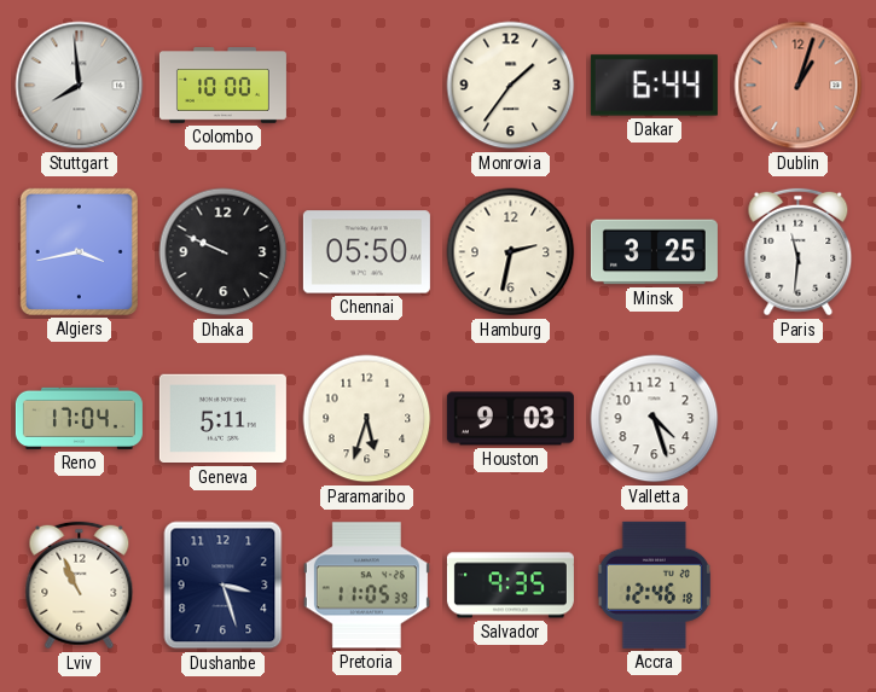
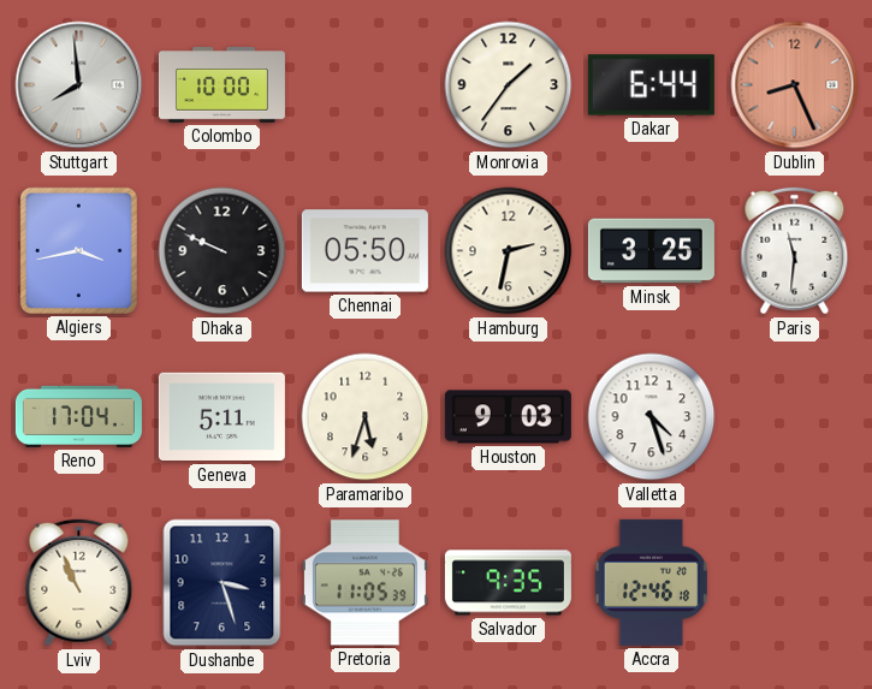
Dublin: 1:03 -> 8:26
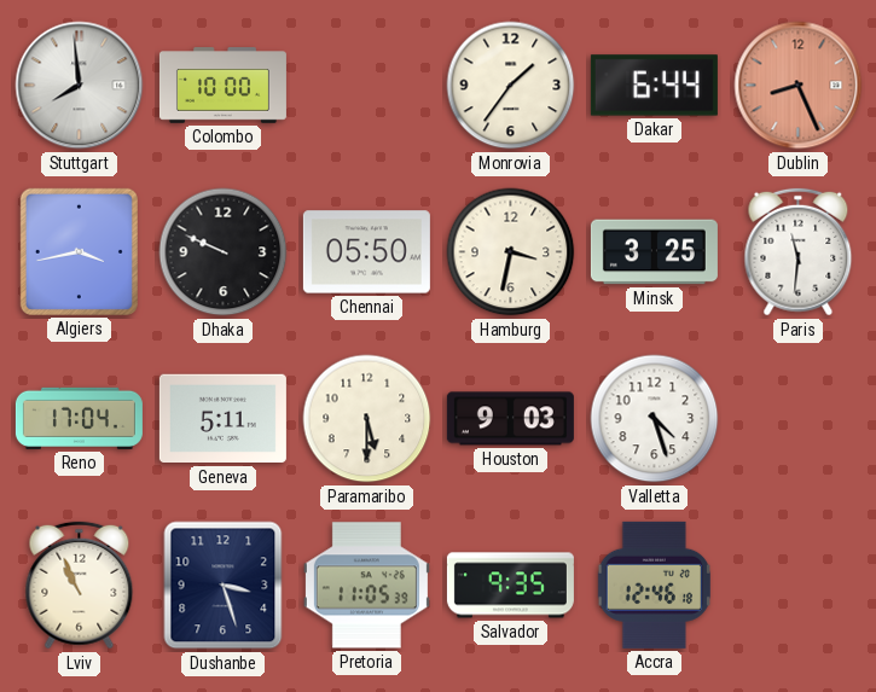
Hamburg: 2:32 -> 3:32
Paramaribo: 5:33 -> 5:30
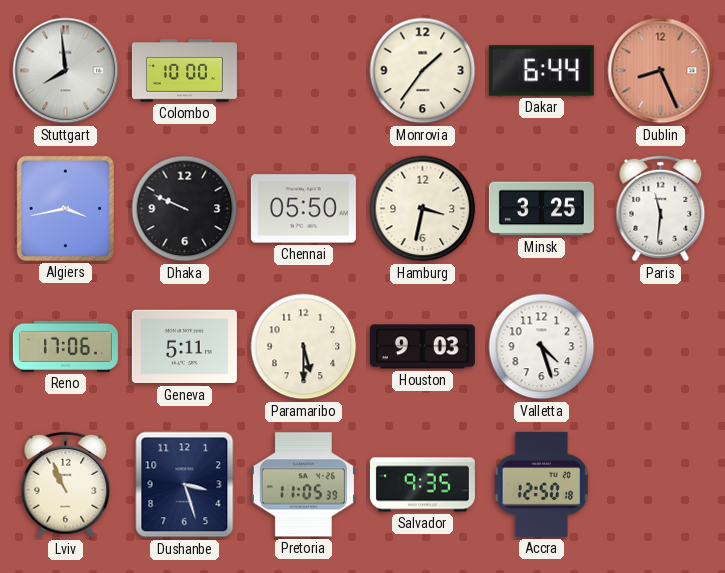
Reno: 17:04 -> 17:06
Accra: 12:46 -> 12:50
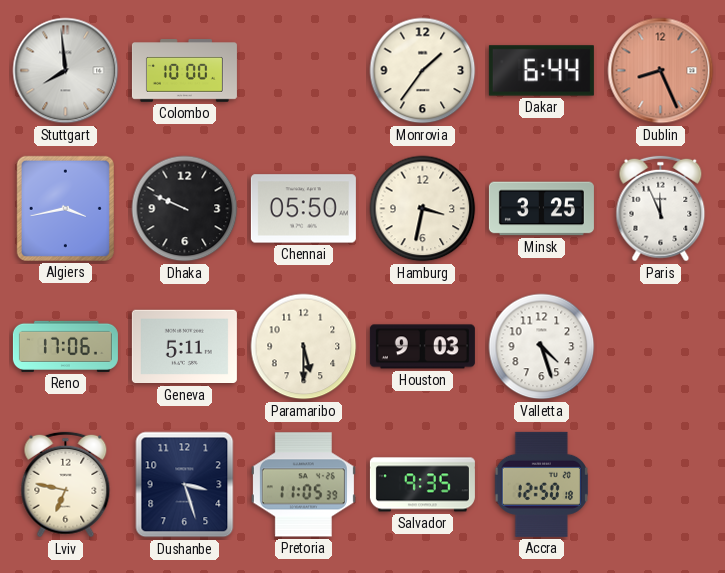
Paris: 11:31 -> 11:56
Lviv: 10:56 -> 6:47
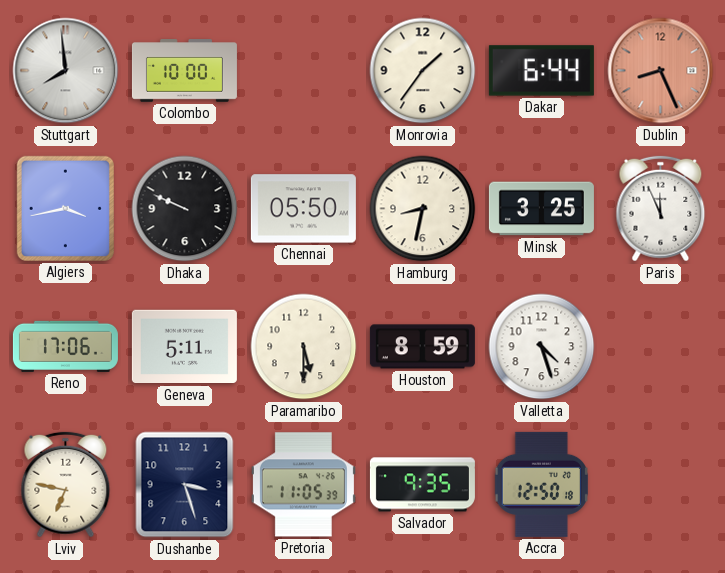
Hamburg: 3:32 -> 8:32
Houston: 9:03 -> 8:59
